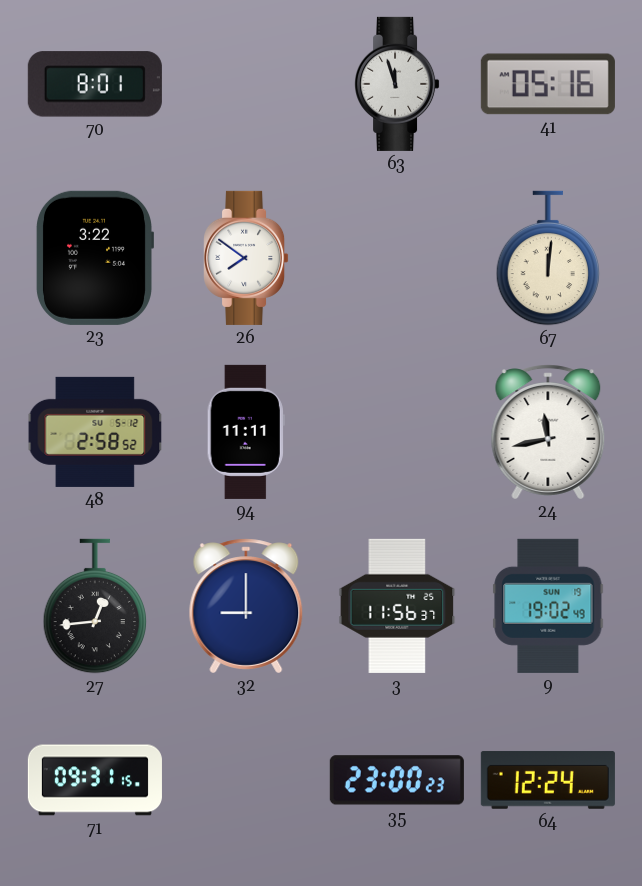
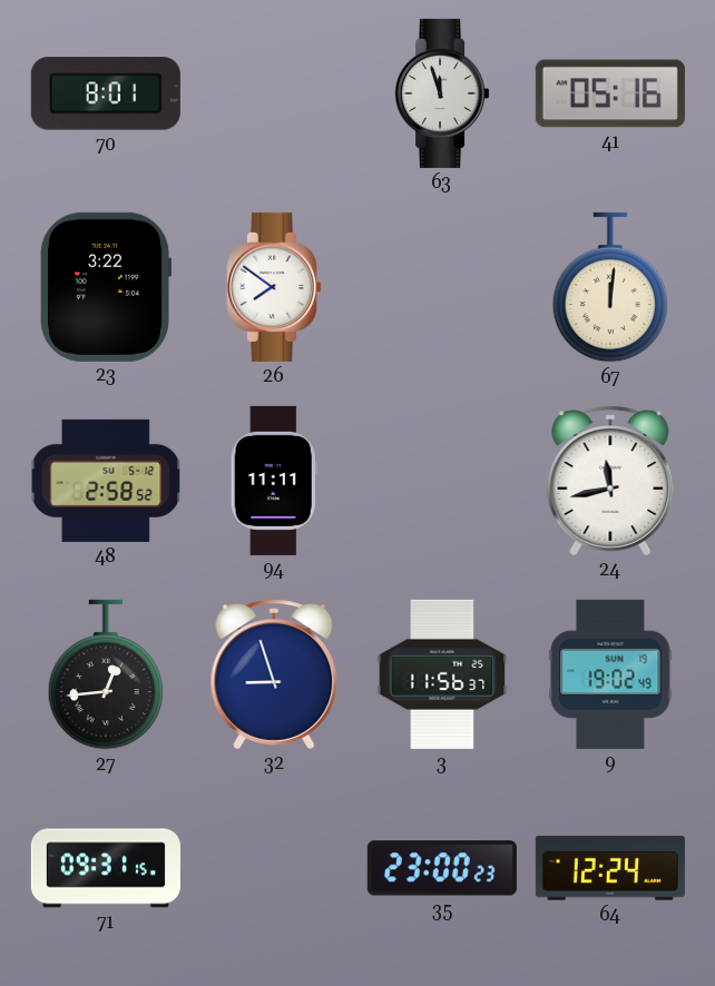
32: 9:00 -> 8:57
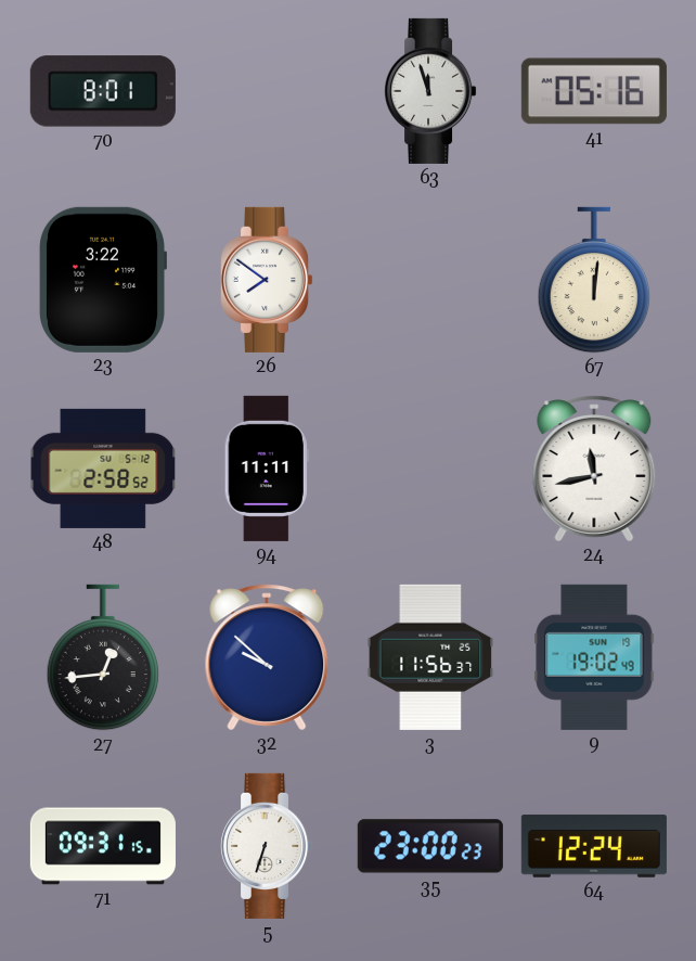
32: 8:57 -> 9:52
5: none -> 6:33
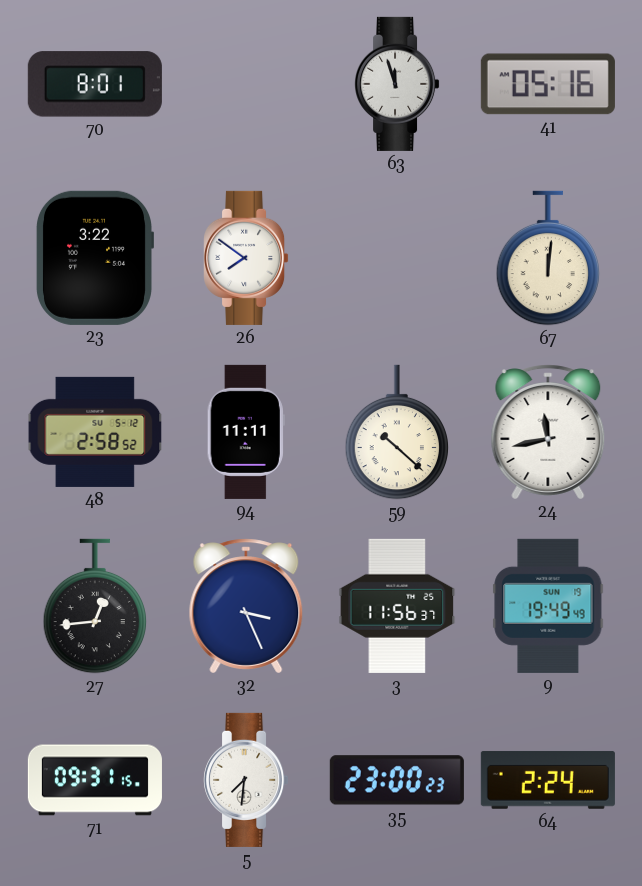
59: none -> 10:22
32: 9:52 -> 3:26
9: 19:02 -> 19:49
5: 6:33 -> 7:31
64: 12:24 -> 2:24
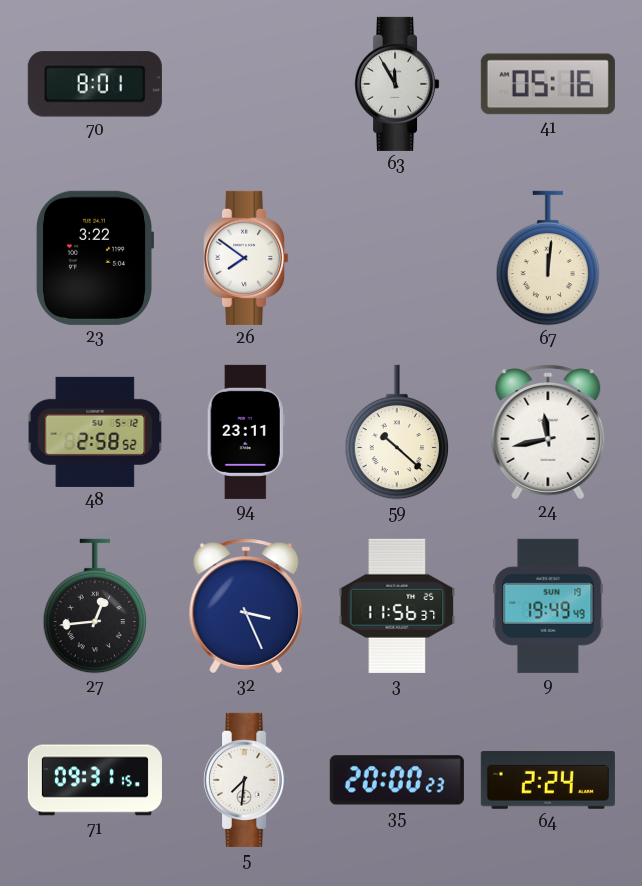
63: 11:57 -> 11:55
94: 11:11 -> 23:11
35: 23:00 -> 20:00
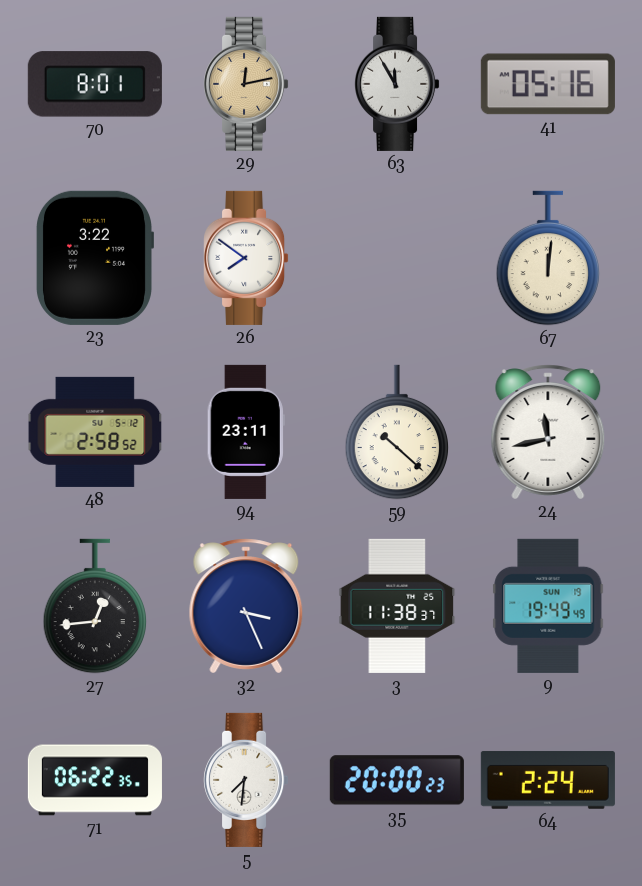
29: none -> 12:13
3: 11:56 -> 11:38
71: 09:31 -> 06:22
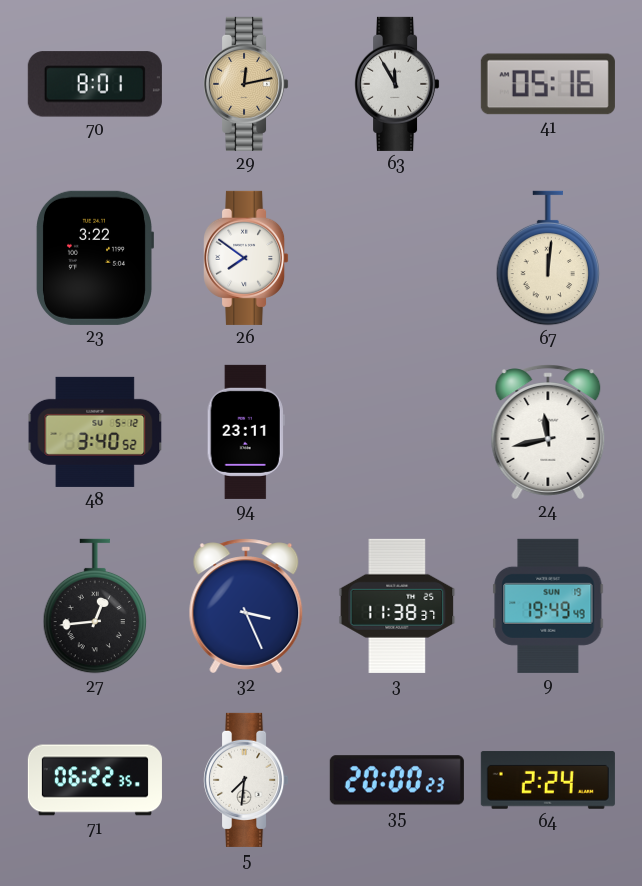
48: 2:58 -> 3:40
59: 10:22 -> none
